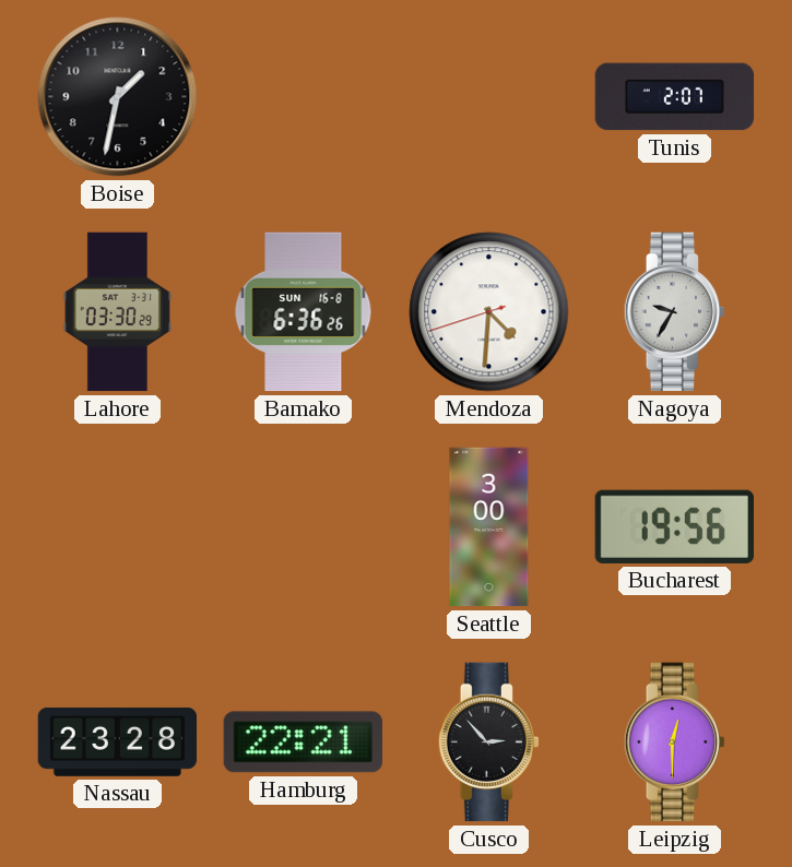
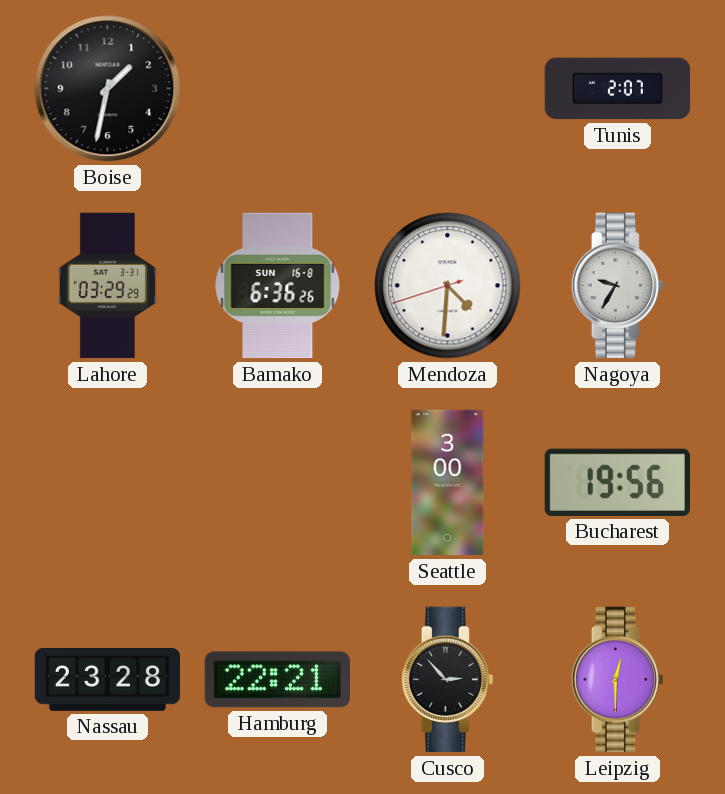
Lahore: 03:30 -> 03:29
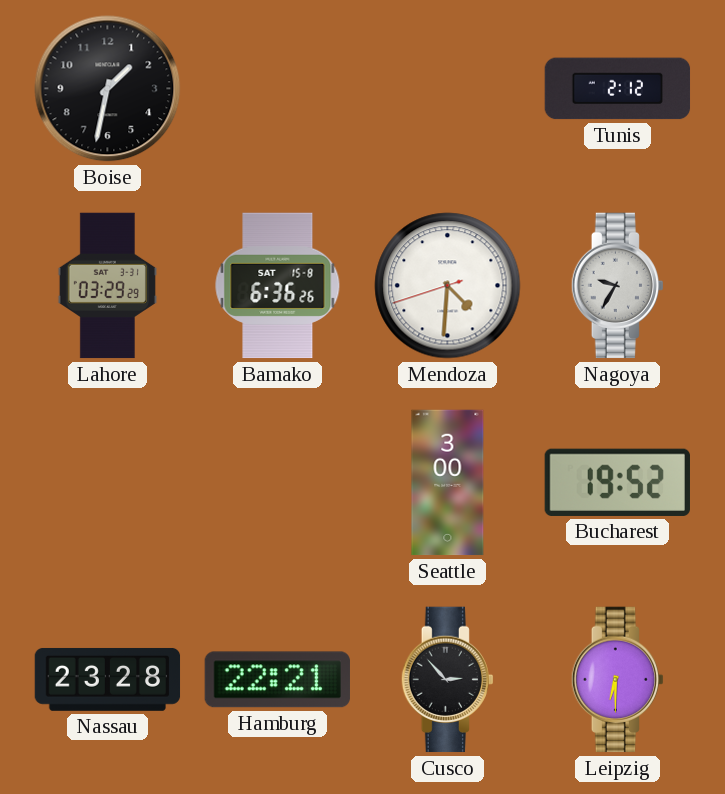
Tunis: 2:07 -> 2:12
Bamako date: SUN 16-8 -> SAT 15-8
Bucharest: 19:56 -> 19:52
Leipzig: 12:30 -> 6:30
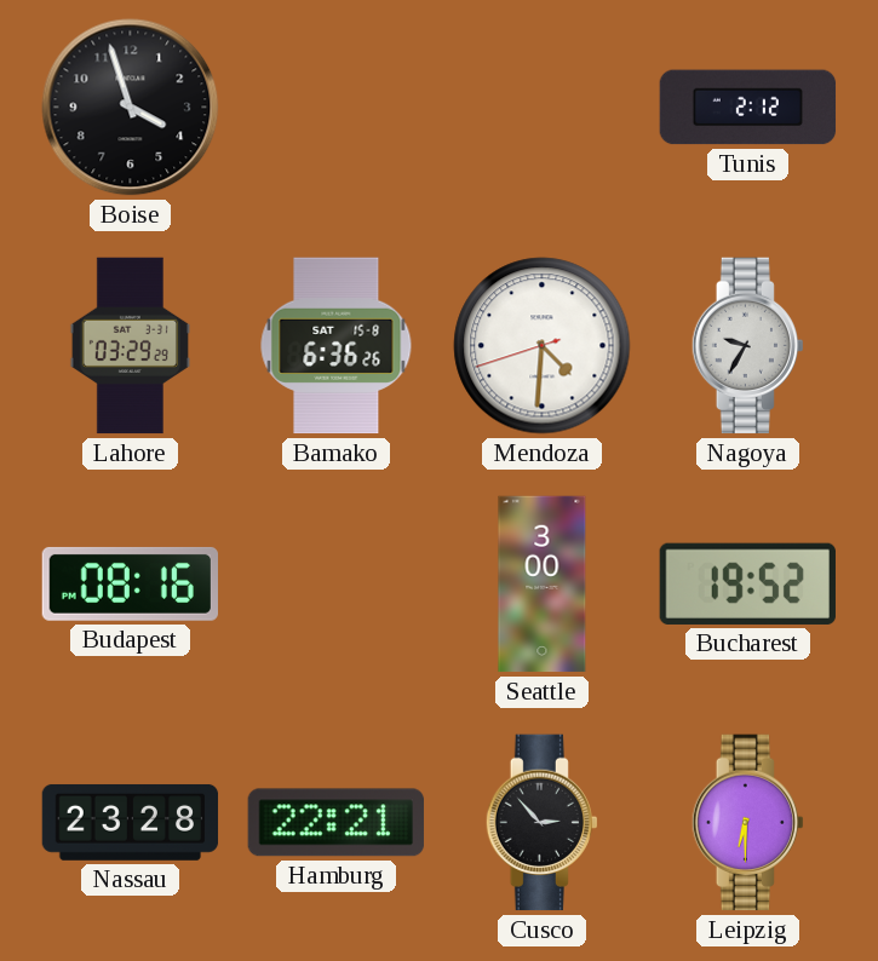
Boise: 1:32 -> 3:57
Budapest: none -> 08:16
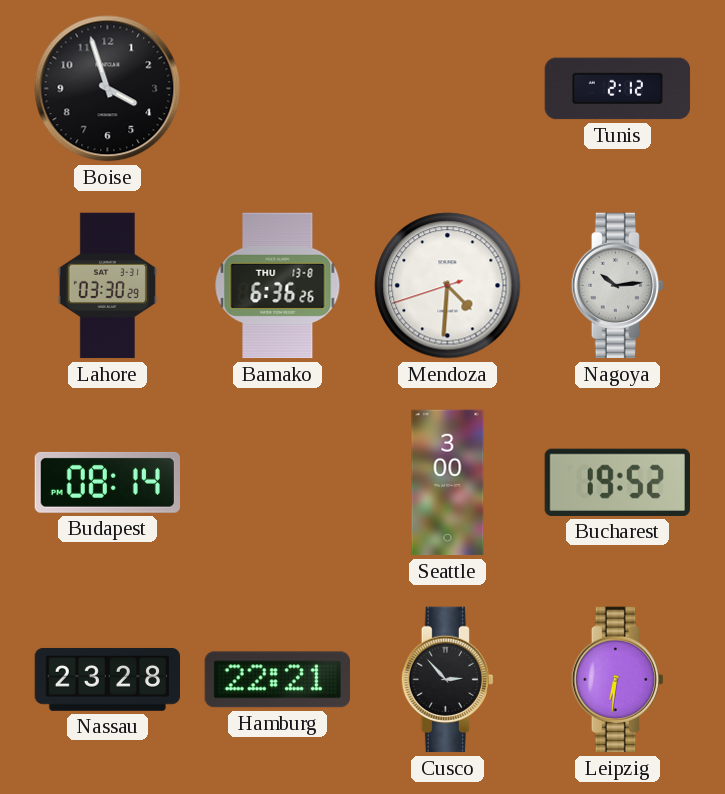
Lahore: 03:29 -> 03:30
Bamako date: SAT 15-8 -> THU 13-8
Nagoya: 9:35 -> 10:14
Budapest: 08:16 -> 08:14
Leipzig: 6:30 -> 6:31
